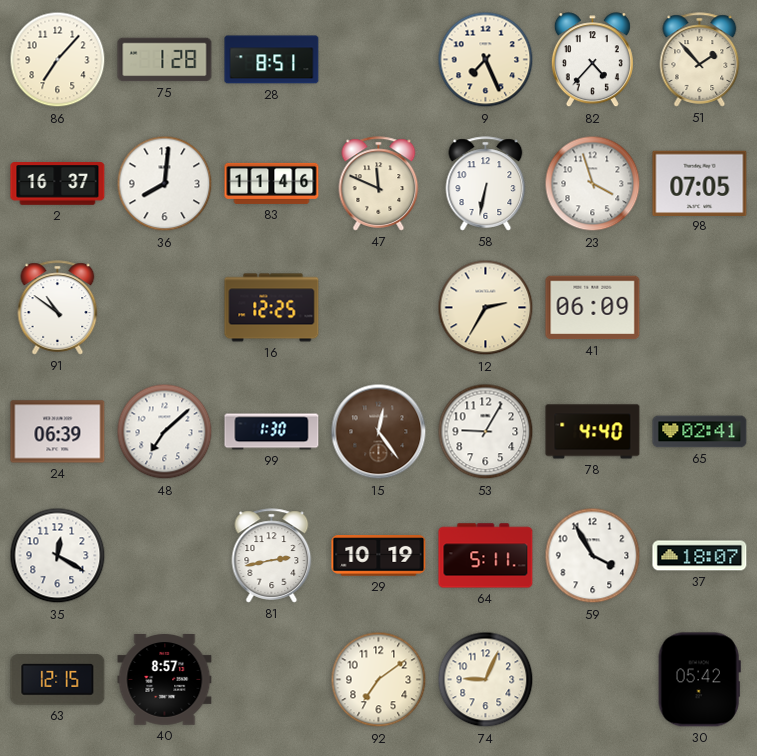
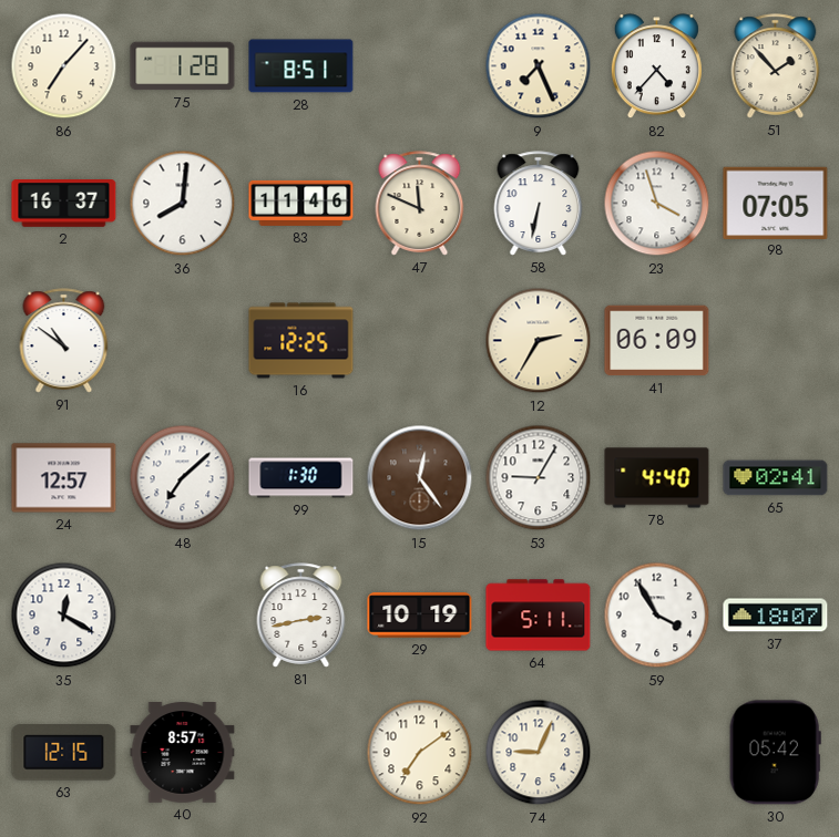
24: 06:39 -> 12:57
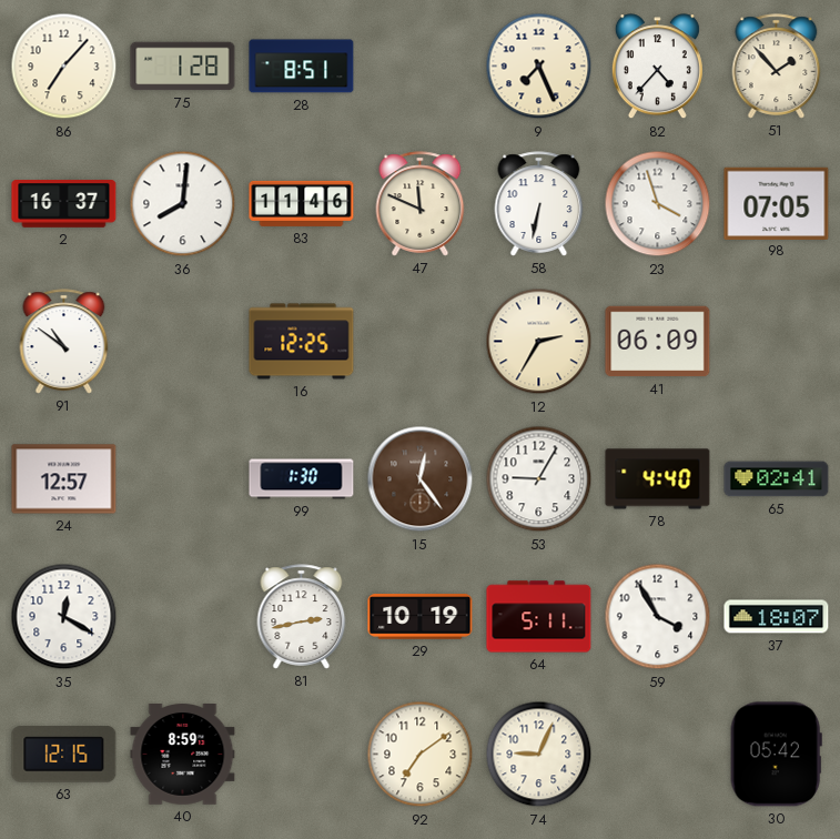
48: 7:08 -> none
40: 8:57 -> 8:59
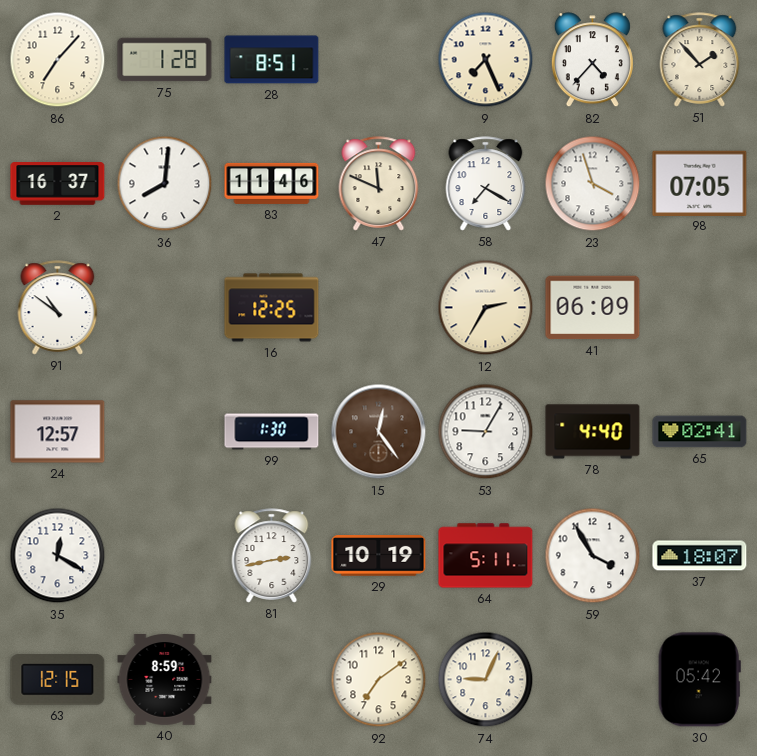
58: 6:32 -> 7:20
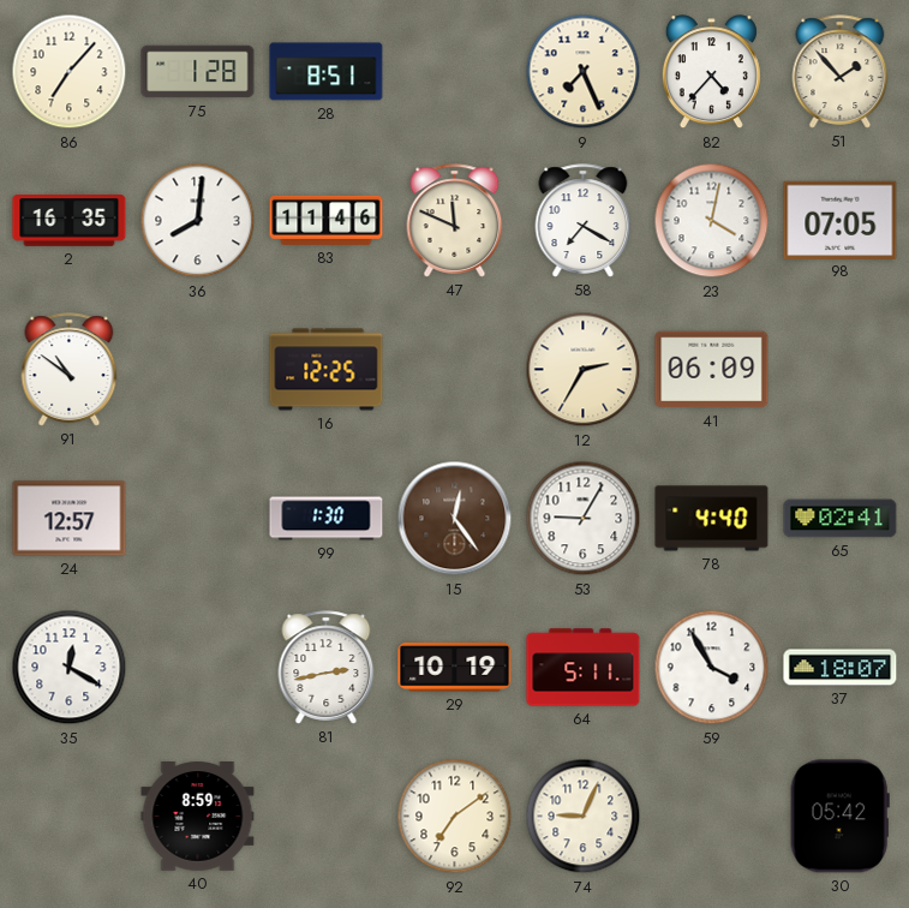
2: 16:37 -> 16:35
23: 3:57 -> 4:02
63: 12:15 -> none
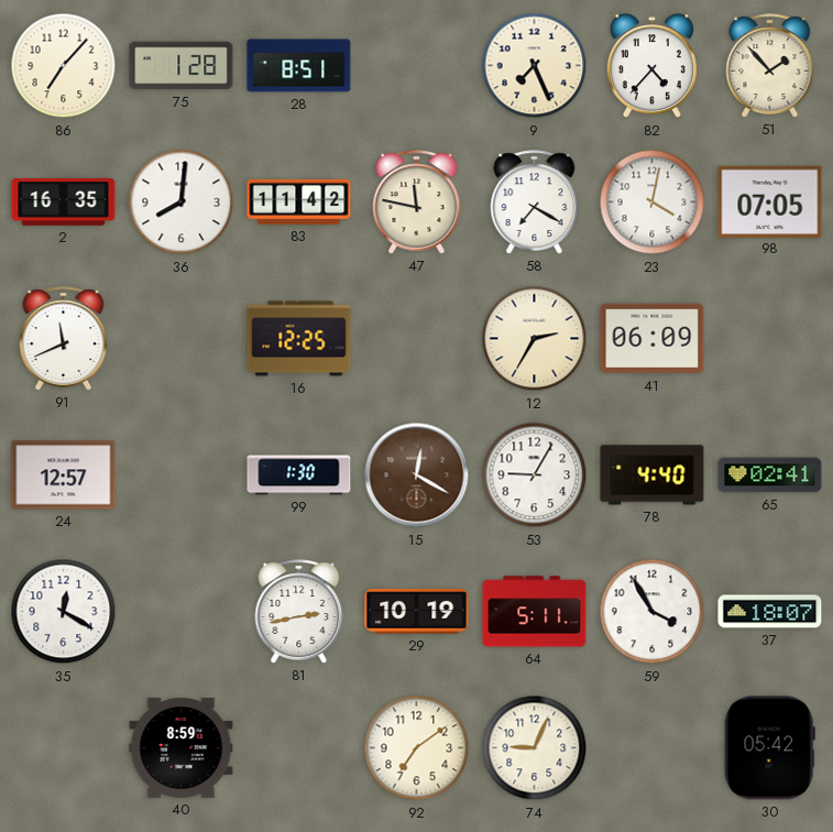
83: 11:46 -> 11:42
47: 11:49 -> 11:47
91: 10:51 -> 11:41
15: 12:24 -> 12:20
